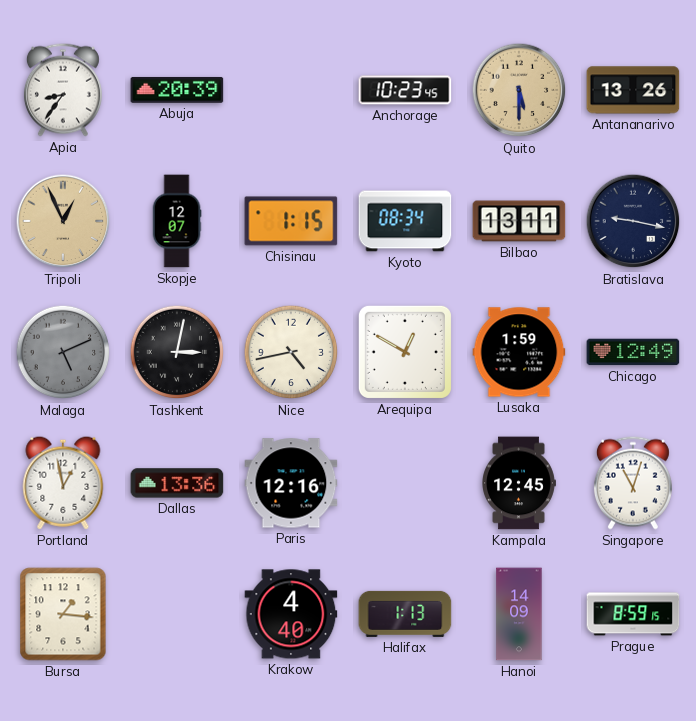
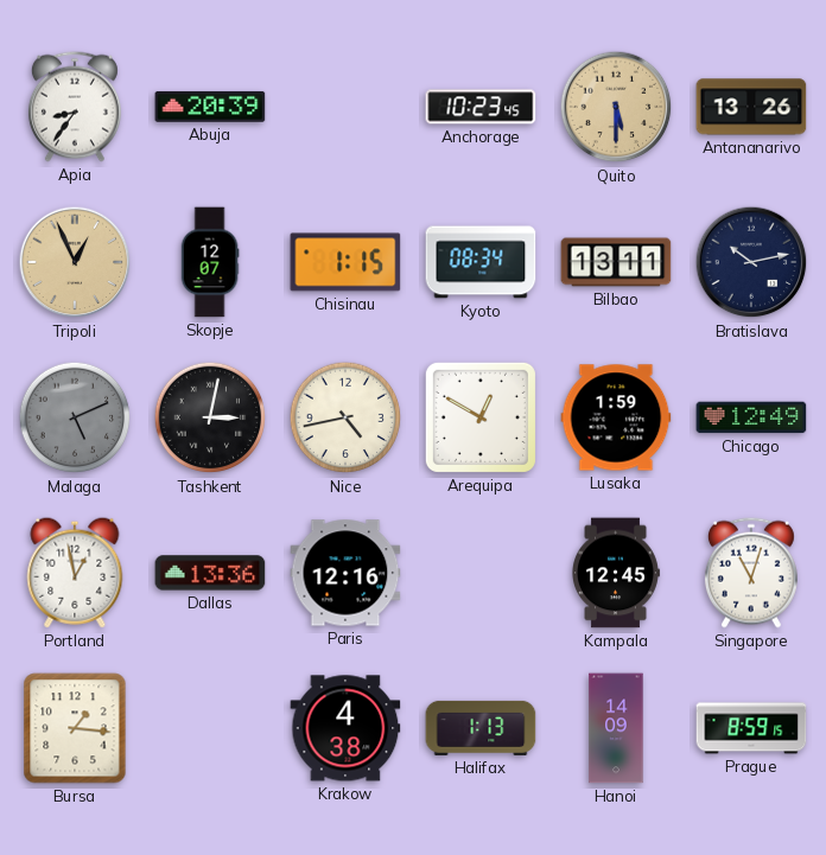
Bratislava: 9:17 -> 10:13
Krakow: 4:40 -> 4:38
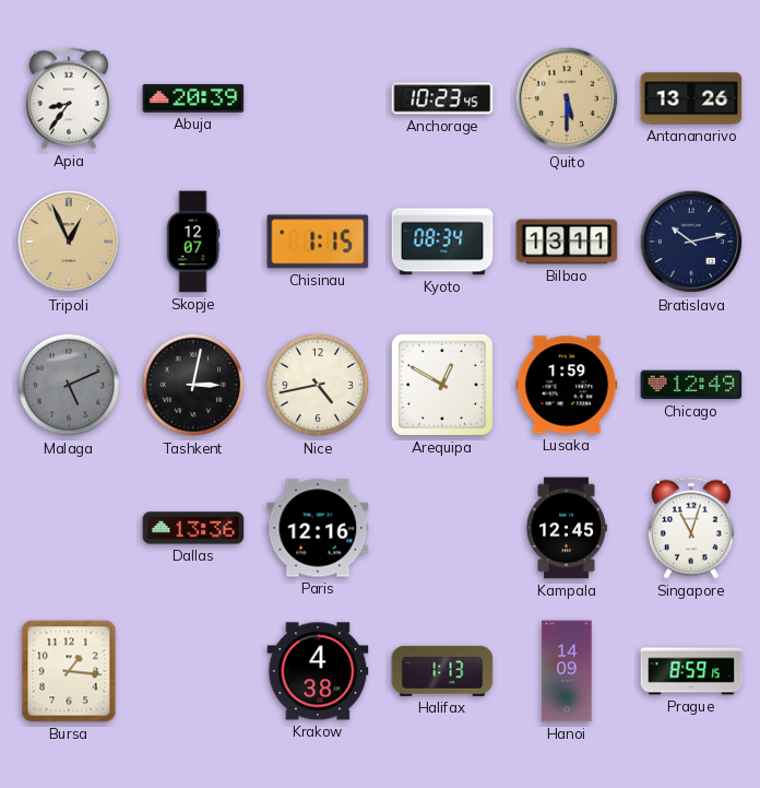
Portland: 12:58 -> none
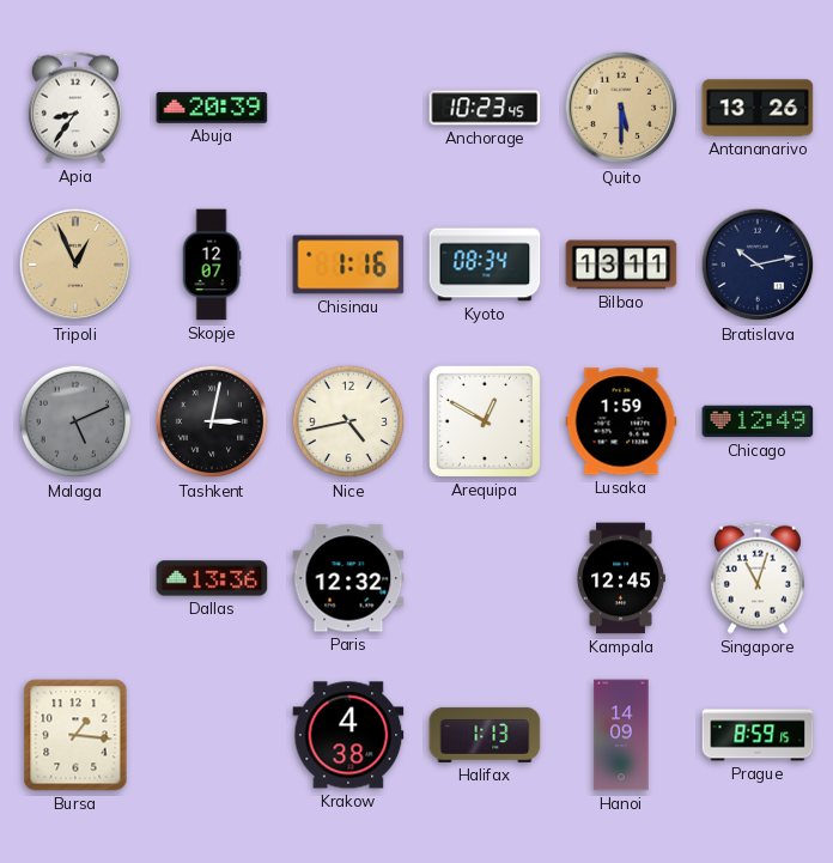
Chisinau: 1:15 -> 1:16
Paris: 12:16 -> 12:32
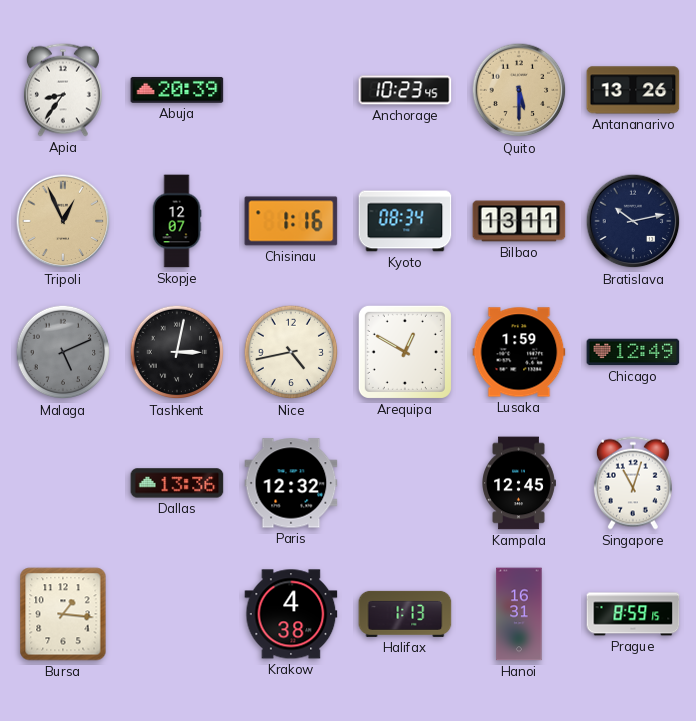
Hanoi: 14:09 -> 16:31
